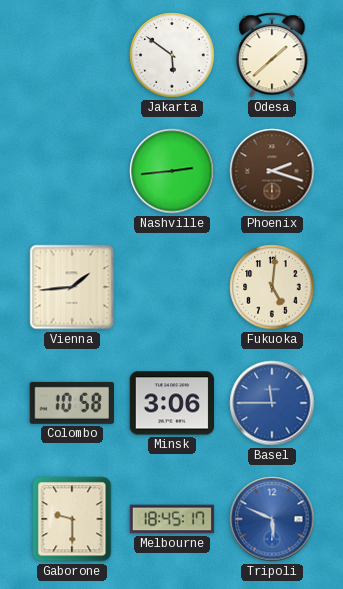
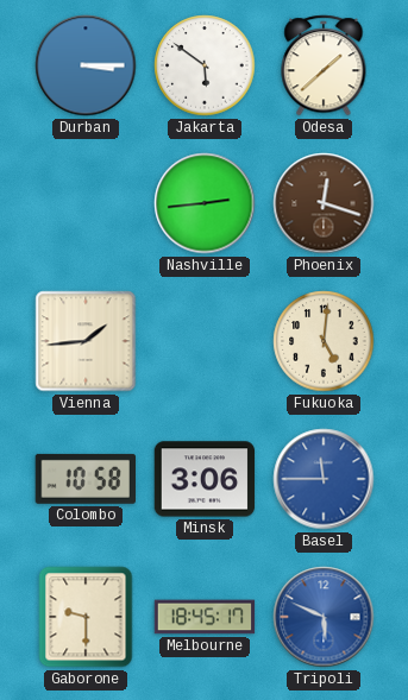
Durban: none -> 3:15
Phoenix: 2:18 -> 12:18
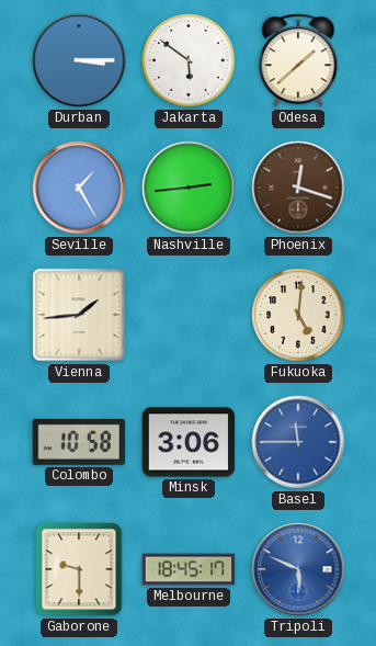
Seville: none -> 1:25
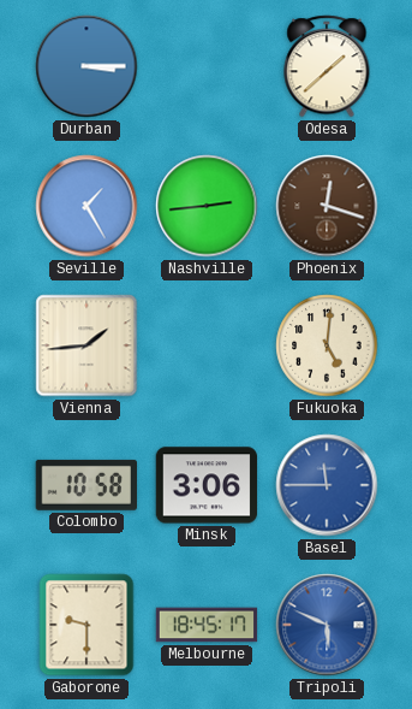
Jakarta: 5:51 -> none
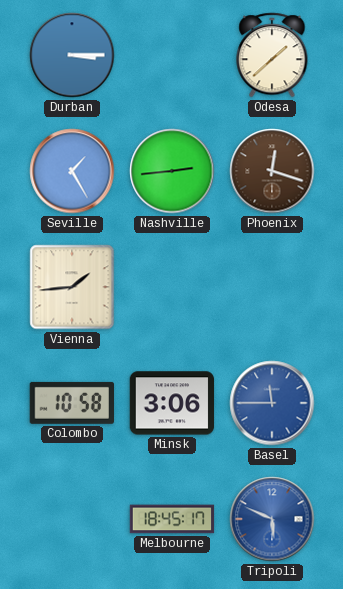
Fukuoka: 5:01 -> none
Gaborone: 9:30 -> none
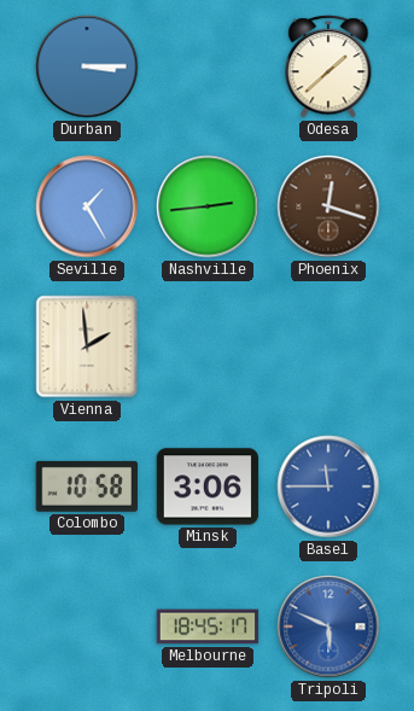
Vienna: 1:44 -> 1:59
